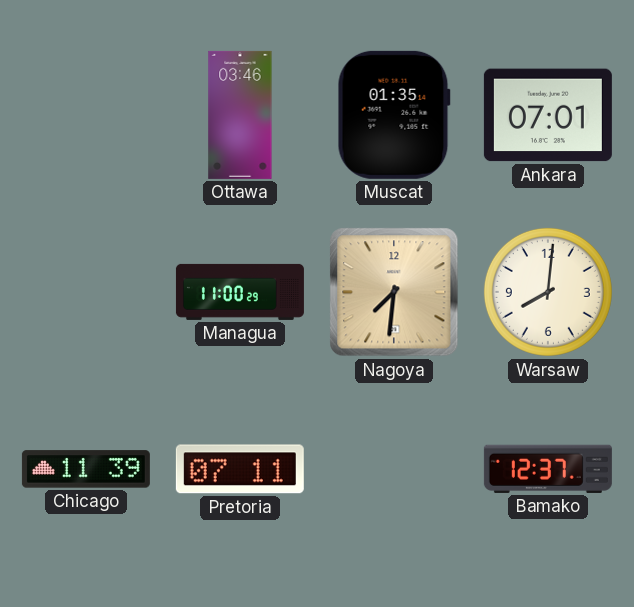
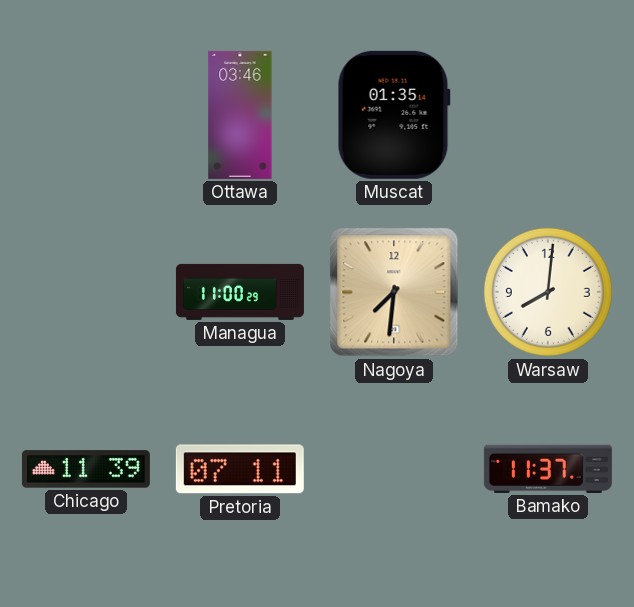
Ankara: 07:01 -> none
Bamako: 12:37 -> 11:37
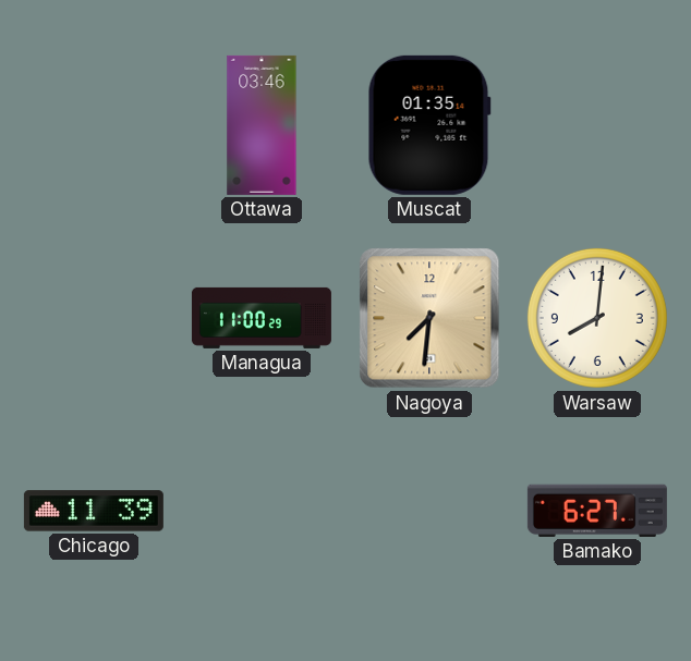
Pretoria: 07:11 -> none
Bamako: 11:37 -> 6:27
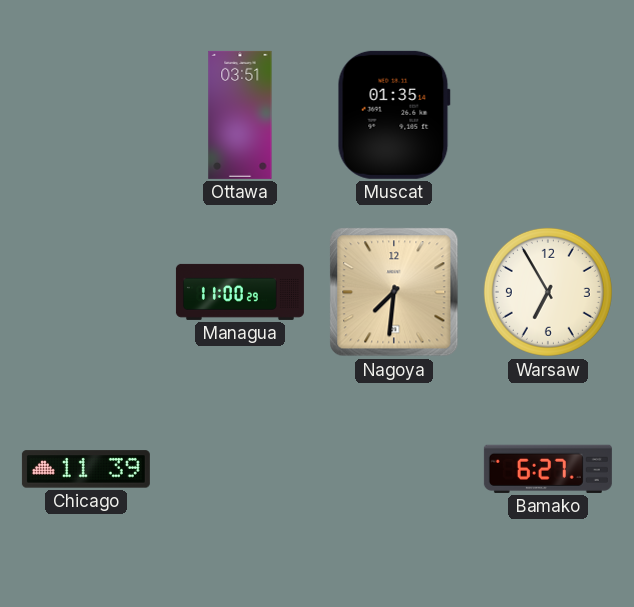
Ottawa: 03:46 -> 03:51
Warsaw: 8:01 -> 6:55
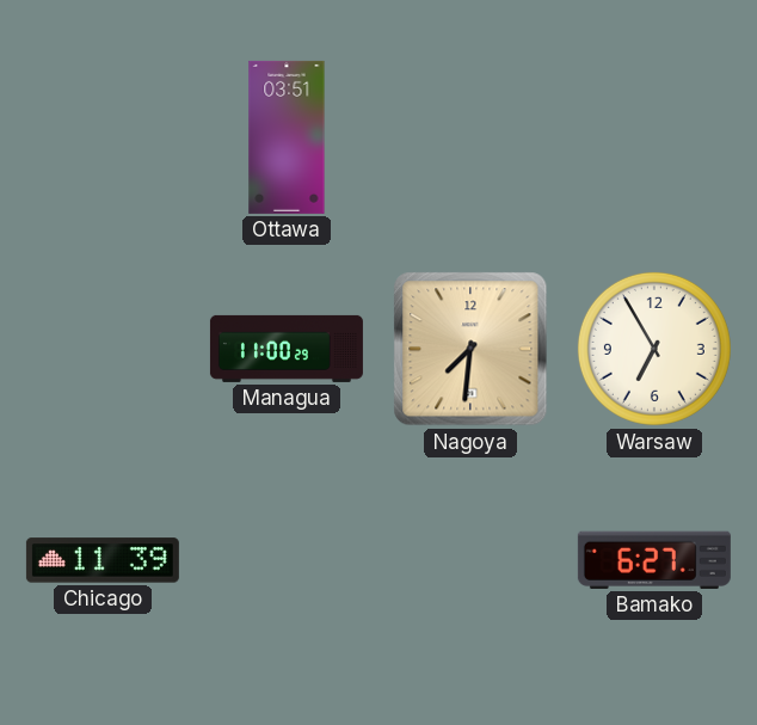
Muscat: 01:35 -> none
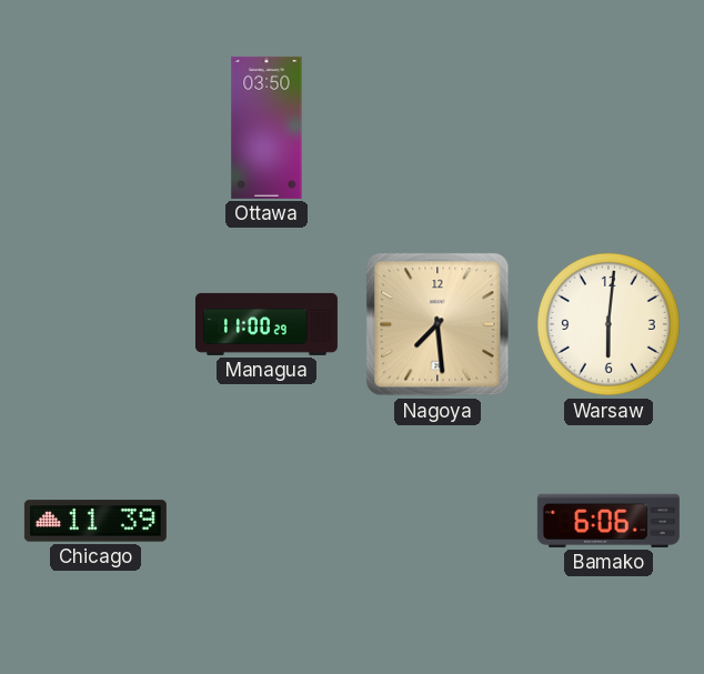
Ottawa: 03:51 -> 03:50
Nagoya: 7:31 -> 7:29
Warsaw: 6:55 -> 6:01
Bamako: 6:27 -> 6:06
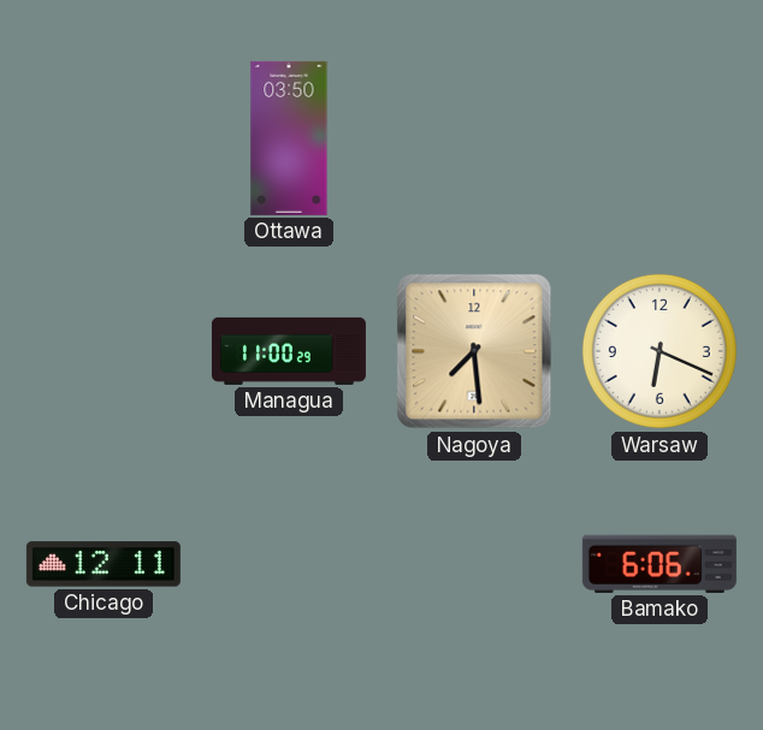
Warsaw: 6:01 -> 6:19
Chicago: 11:39 -> 12:11
